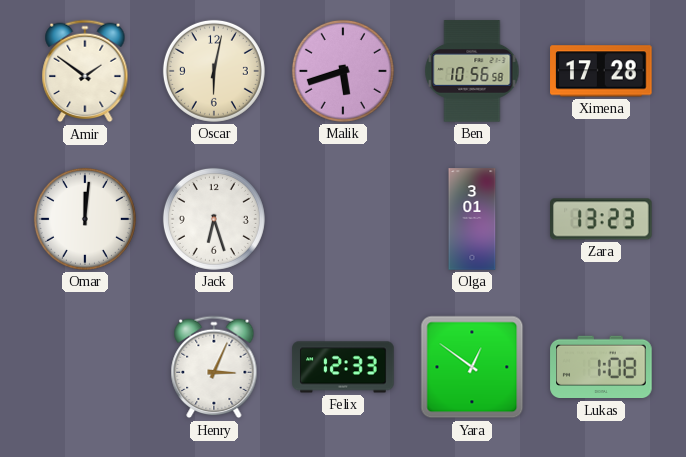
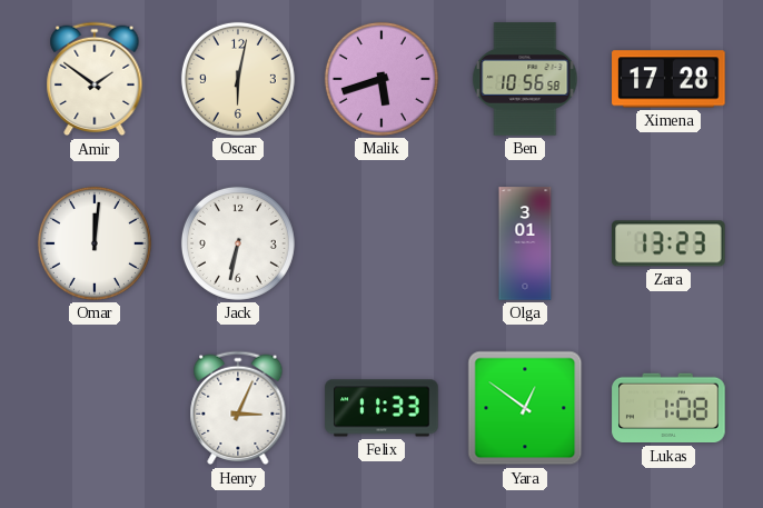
Jack: 6:27 -> 6:32
Felix: 12:33 -> 11:33
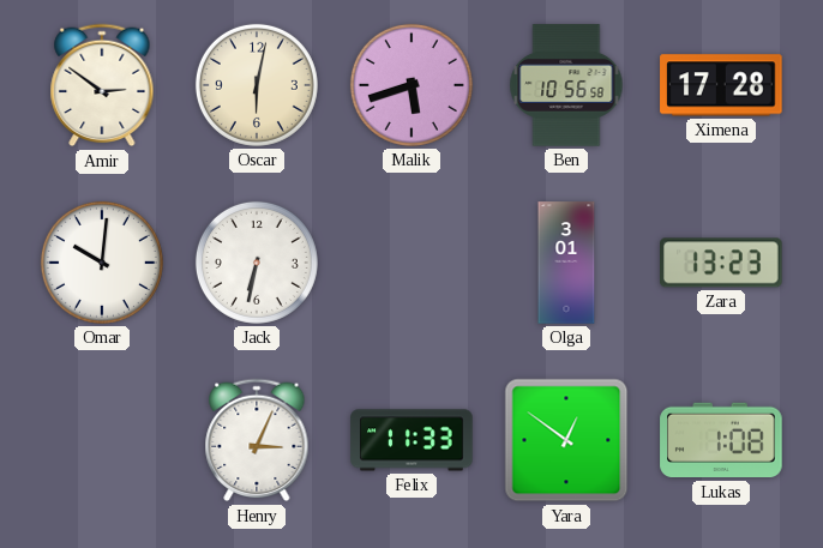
Amir: 1:51 -> 2:51
Omar: 12:01 -> 10:01
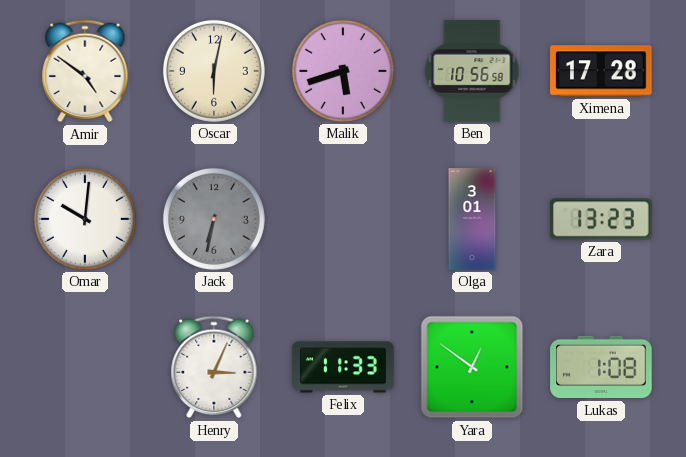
Amir: 2:51 -> 4:51
Jack dial: white -> grey
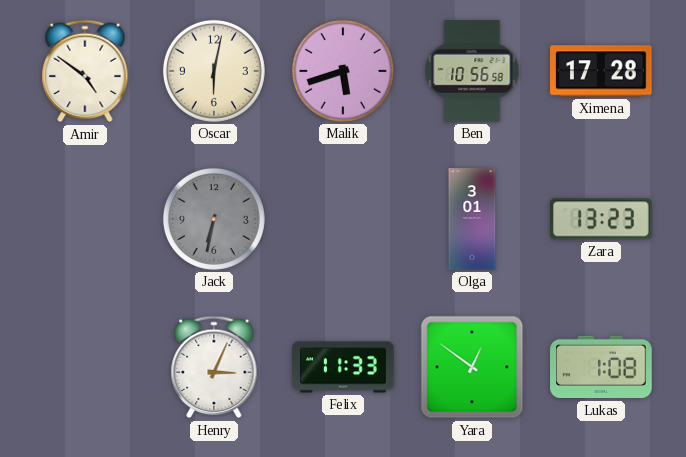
Omar: 10:01 -> none
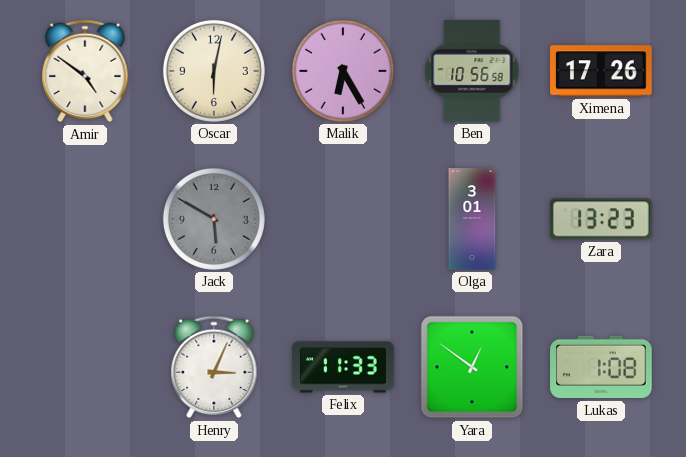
Malik: 5:42 -> 6:25
Ximena: 17:28 -> 17:26
Jack: 6:32 -> 5:50
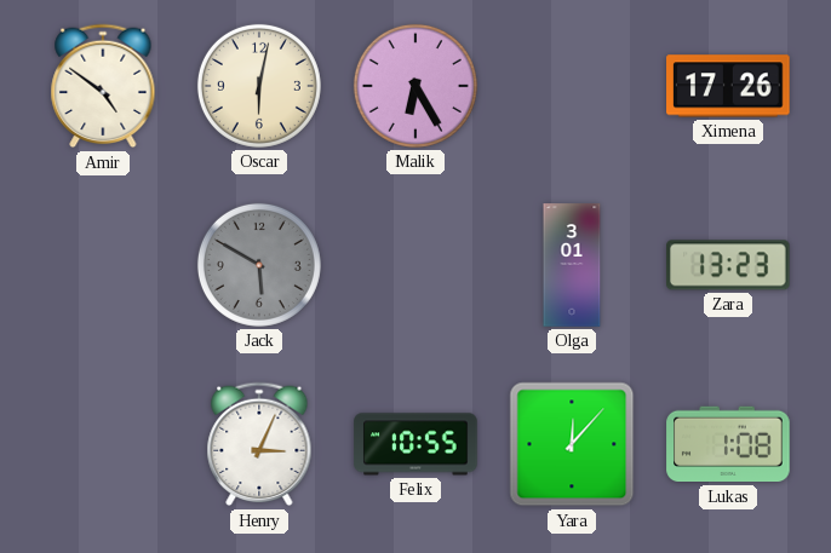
Ben: 10:56 -> none
Felix: 11:33 -> 10:55
Yara: 12:51 -> 12:07
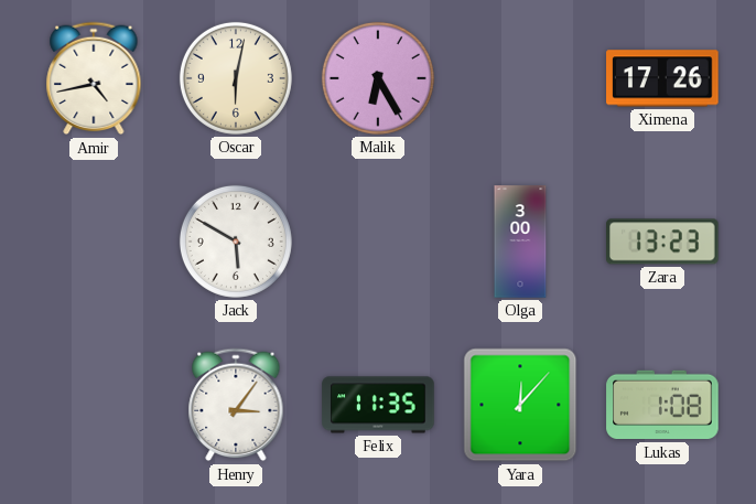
Amir: 4:51 -> 4:43
Jack dial: grey -> white
Olga: 3:01 -> 3:00
Henry: 3:04 -> 3:06
Felix: 10:55 -> 11:35
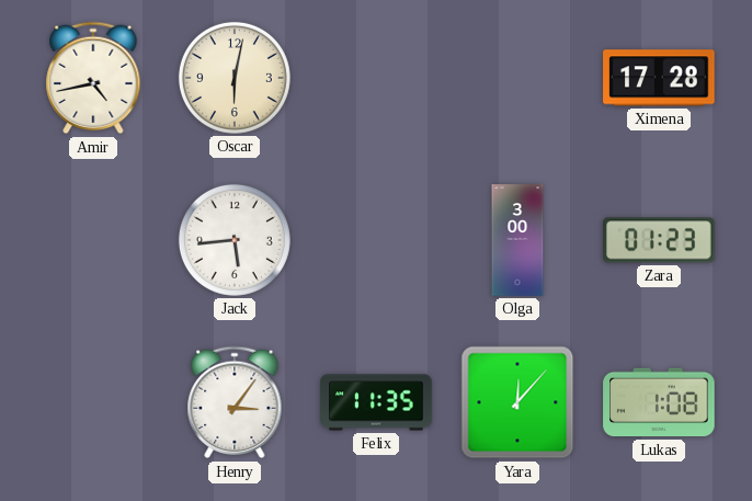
Malik: 6:25 -> none
Ximena: 17:26 -> 17:28
Jack: 5:50 -> 5:44
Zara: 13:23 -> 01:23
